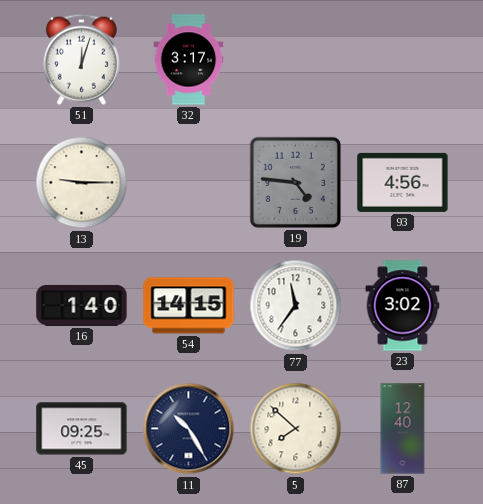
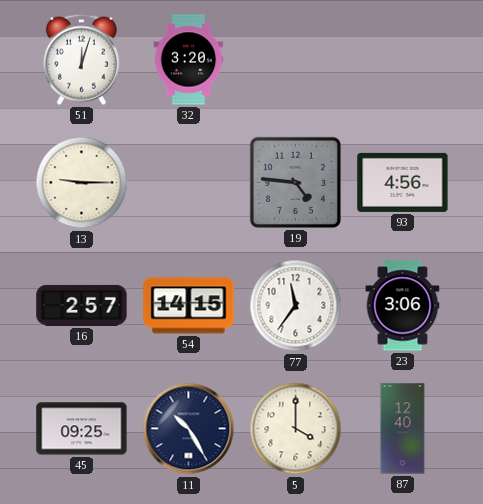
32: 3:17 -> 3:20
16: 1:40 -> 2:57
23: 3:02 -> 3:06
5: 7:52 -> 4:00
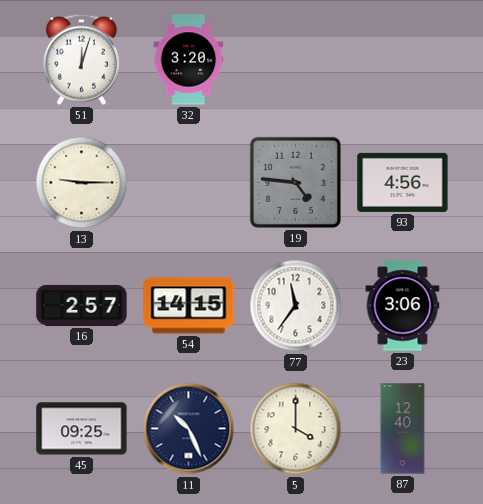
11: 10:25 -> 10:26
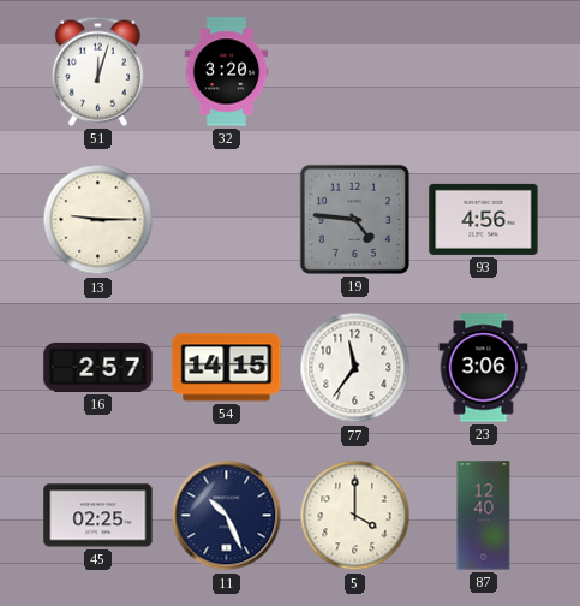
45: 09:25 -> 02:25
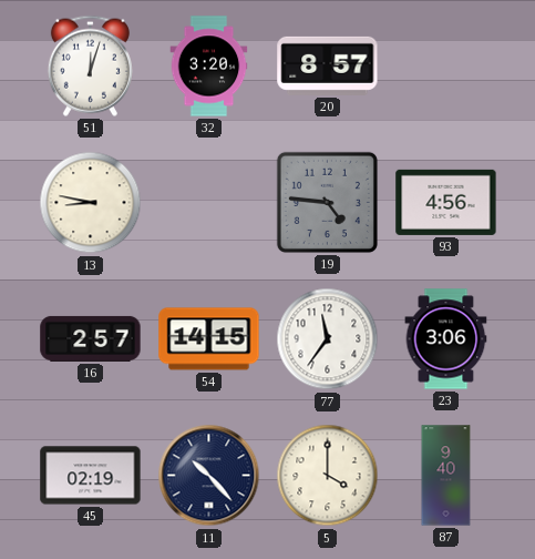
20: none -> 8:57
13: 9:15 -> 8:47
45: 02:25 -> 02:19
11: 10:26 -> 10:23
87: 12:40 -> 9:40
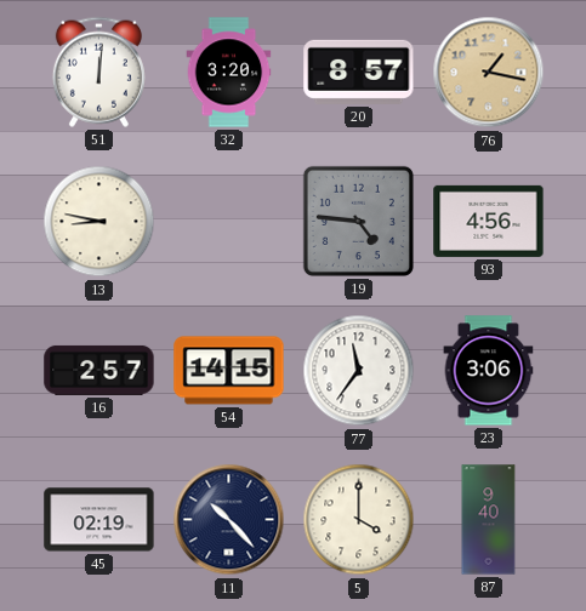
51: 12:03 -> 12:01
76: none -> 1:17
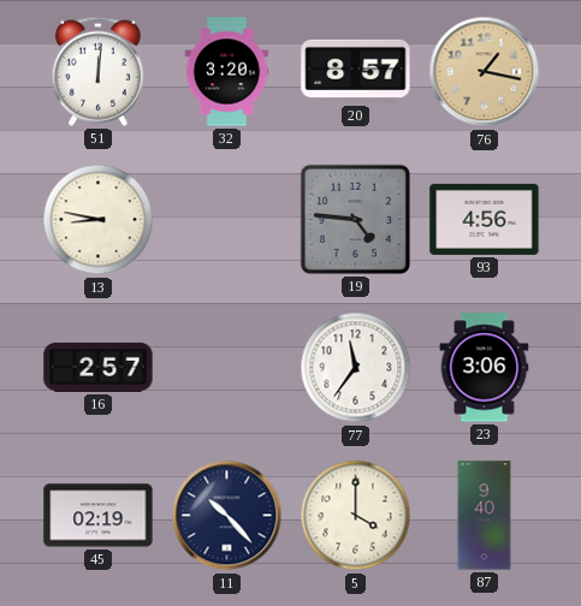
54: 14:15 -> none
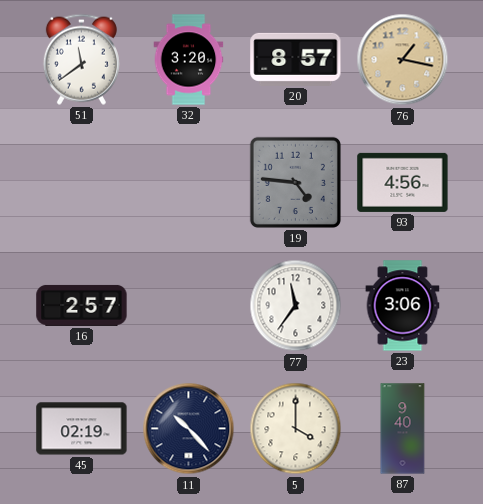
51: 12:01 -> 11:39
13: 8:47 -> none
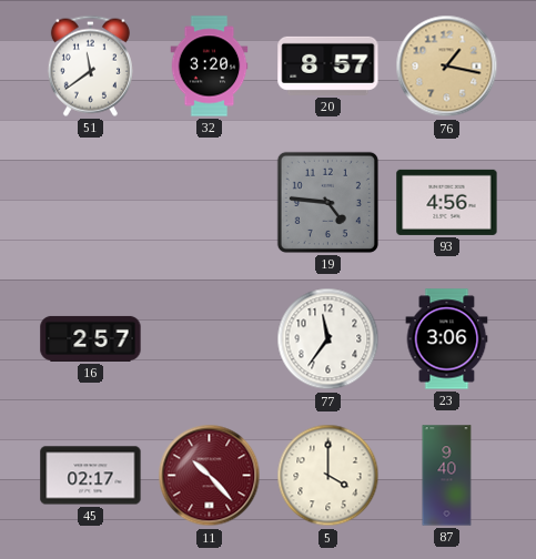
45: 02:19 -> 02:17
11 dial: navy -> burgundy
